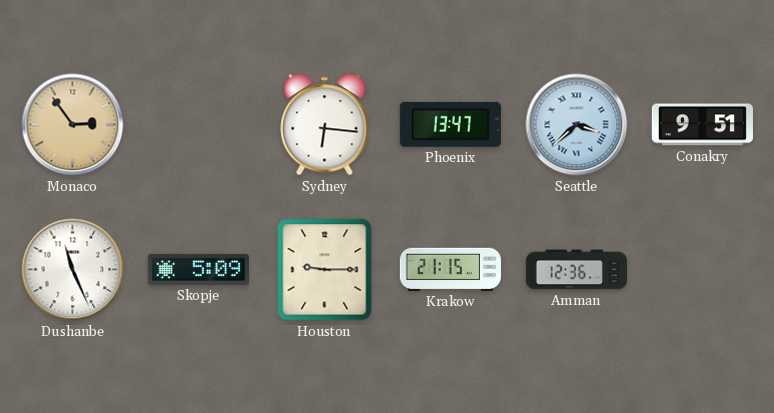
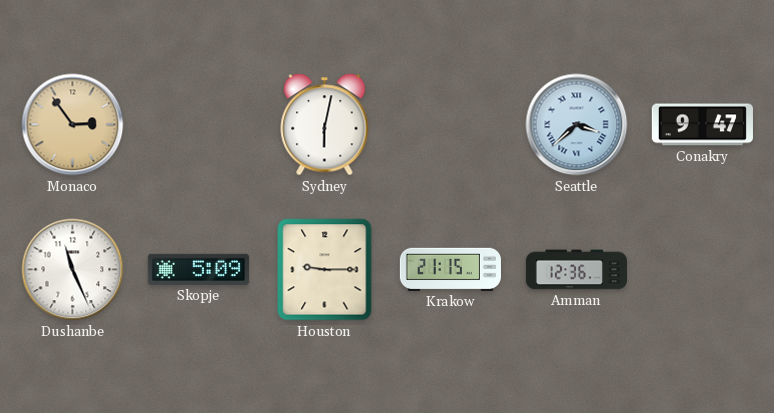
Sydney: 6:16 -> 6:02
Phoenix: 13:47 -> none
Conakry: 9:51 -> 9:47
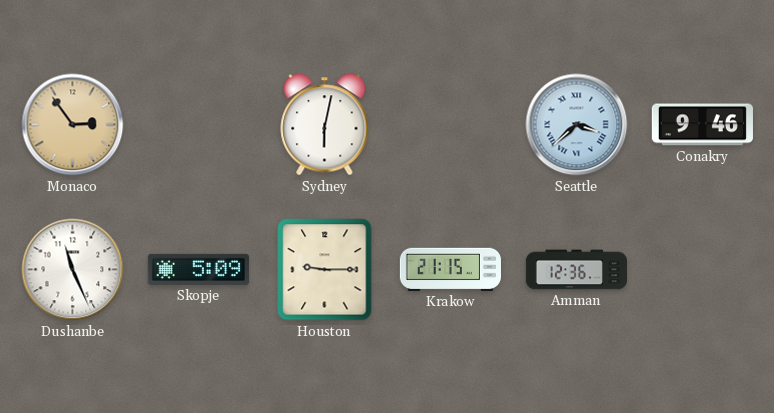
Conakry: 9:47 -> 9:46
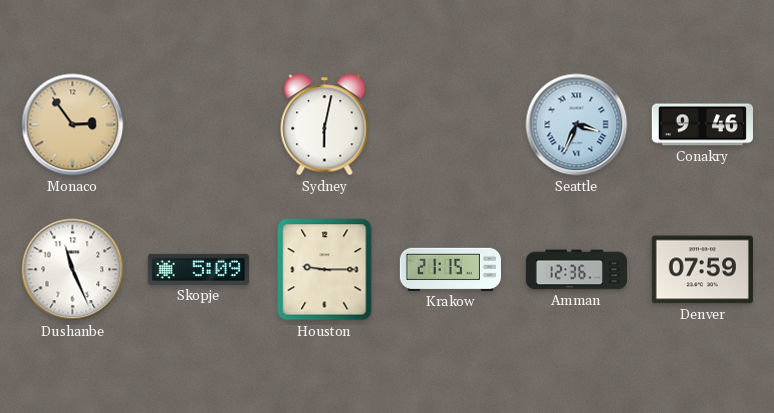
Seattle: 3:38 -> 3:34
Denver: none -> 07:59
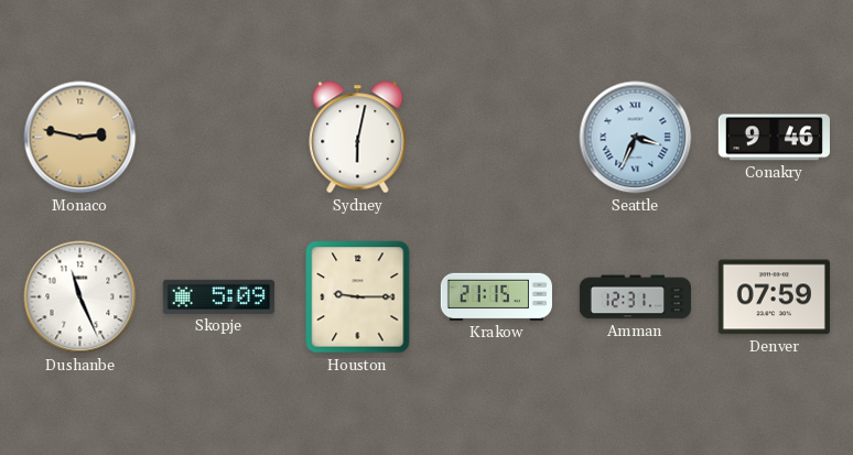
Monaco: 2:54 -> 2:47
Amman: 12:36 -> 12:31
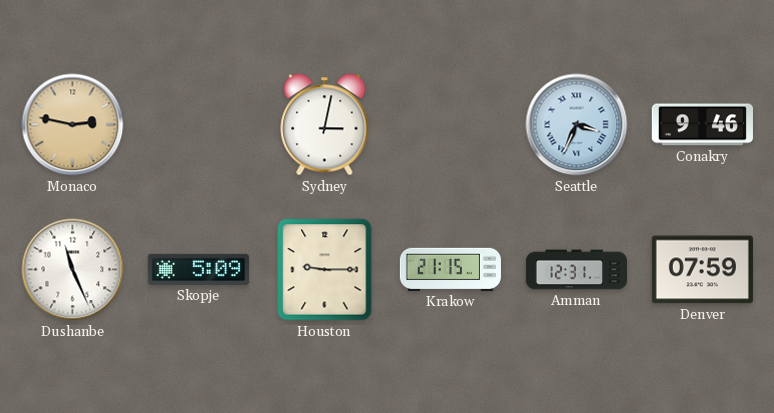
Sydney: 6:02 -> 3:02
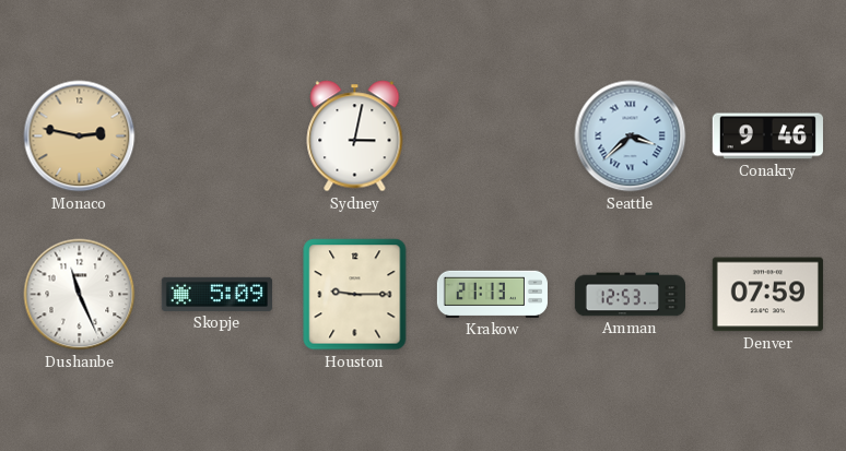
Seattle: 3:34 -> 3:38
Krakow: 21:15 -> 21:13
Amman: 12:31 -> 12:53
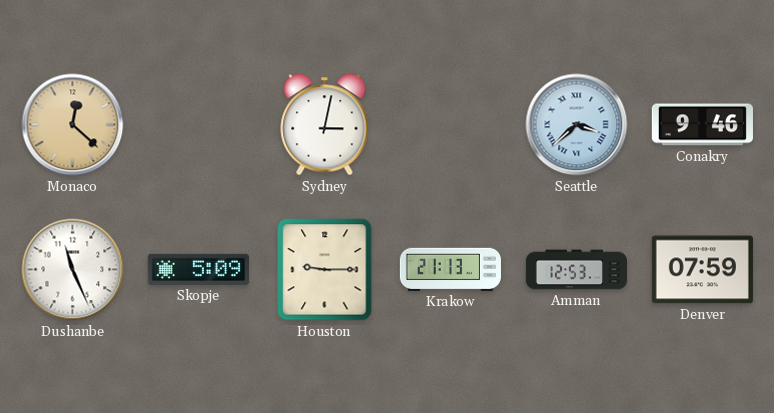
Monaco: 2:47 -> 12:22
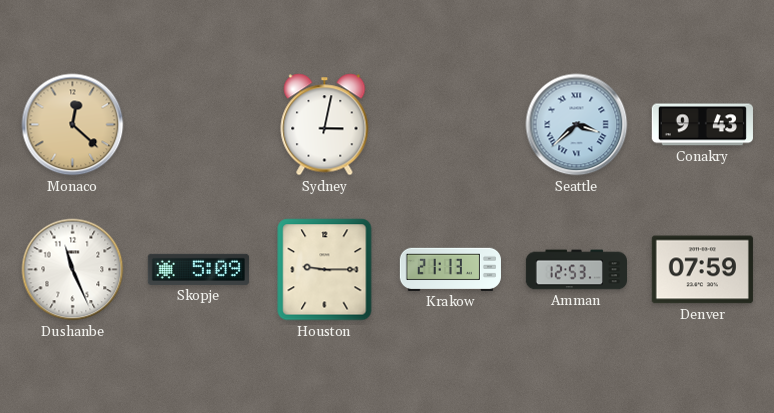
Conakry: 9:46 -> 9:43
